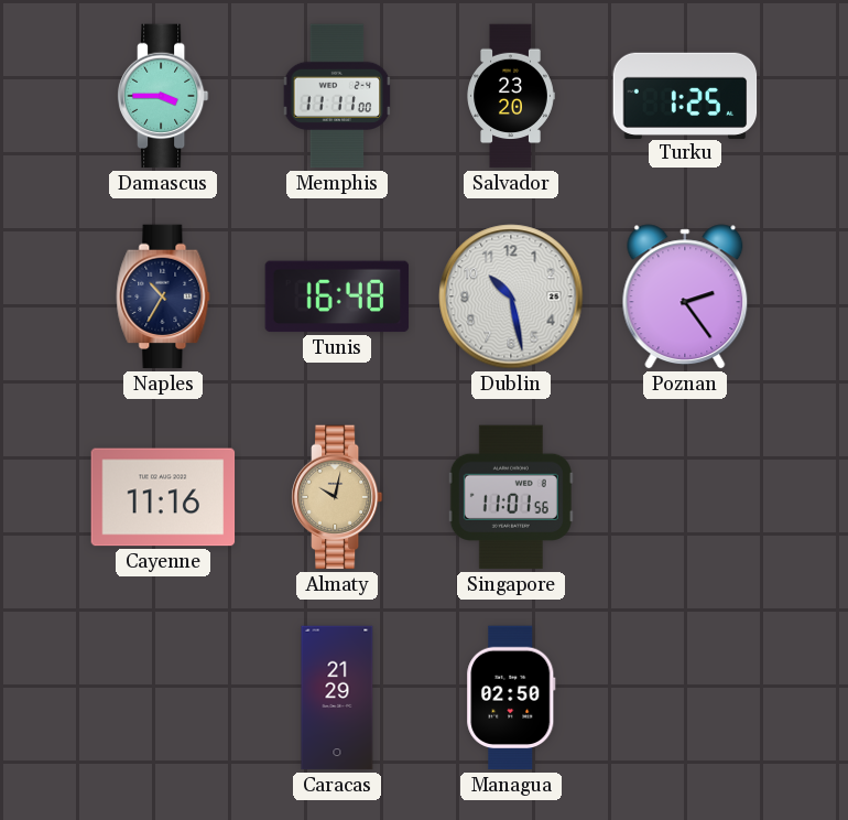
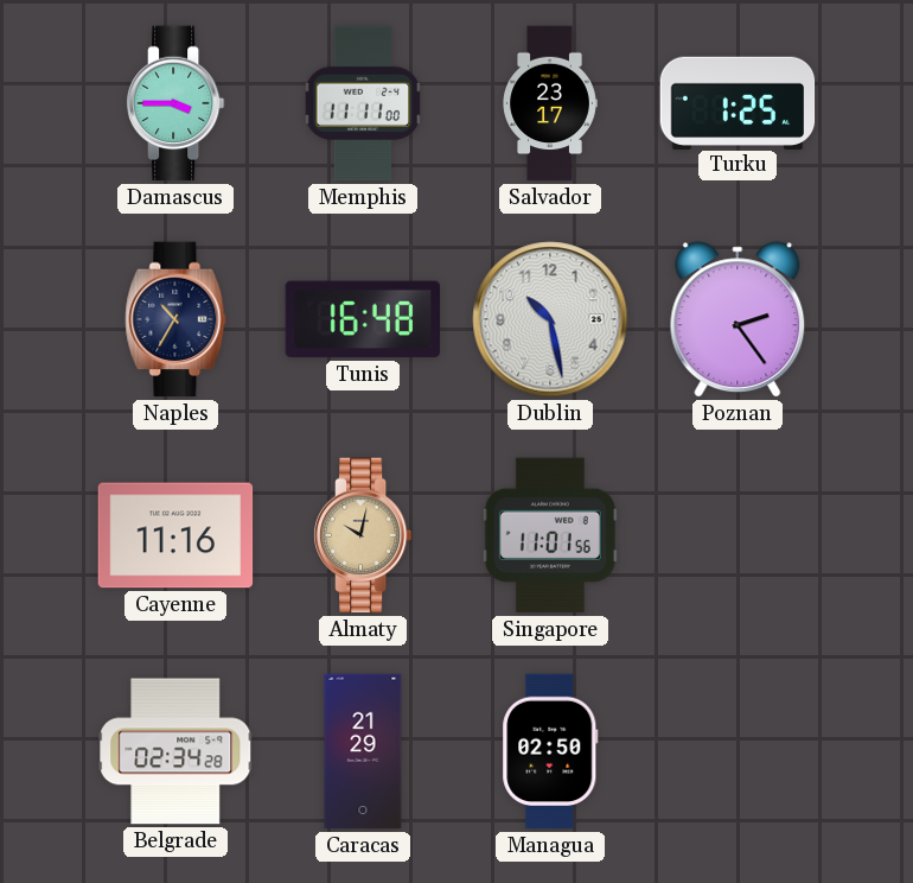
Salvador: 23:20 -> 23:17
Belgrade: none -> 02:34
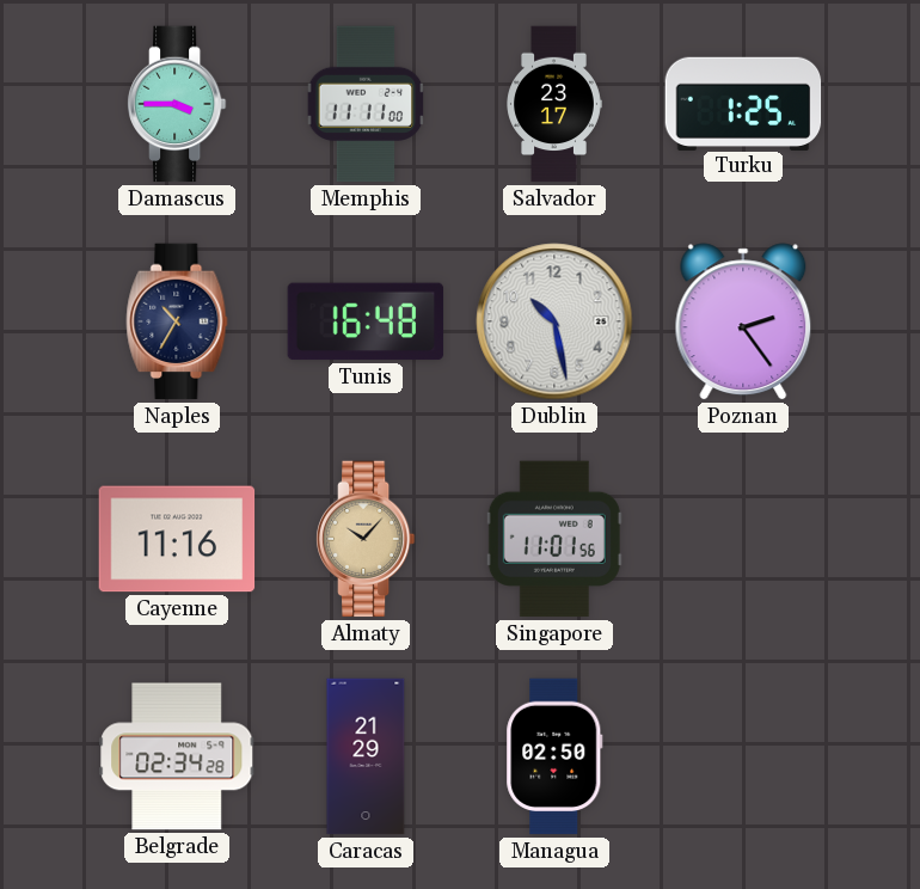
Almaty: 10:02 -> 10:07
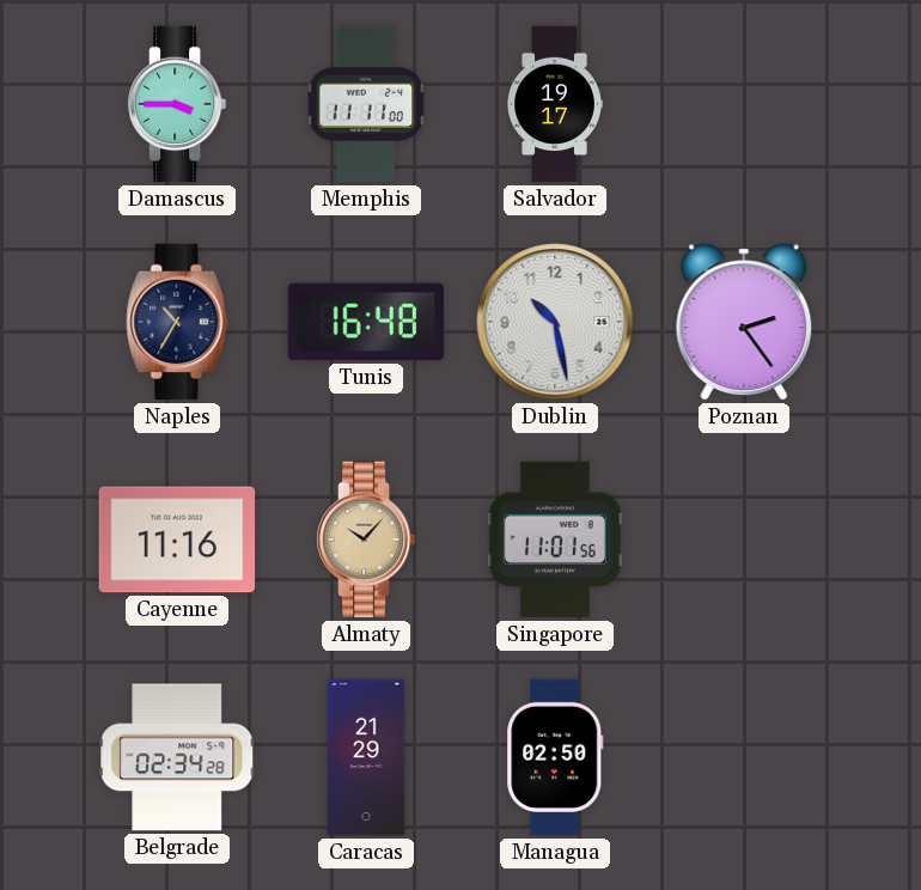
Salvador: 23:17 -> 19:17
Turku: 1:25 -> none
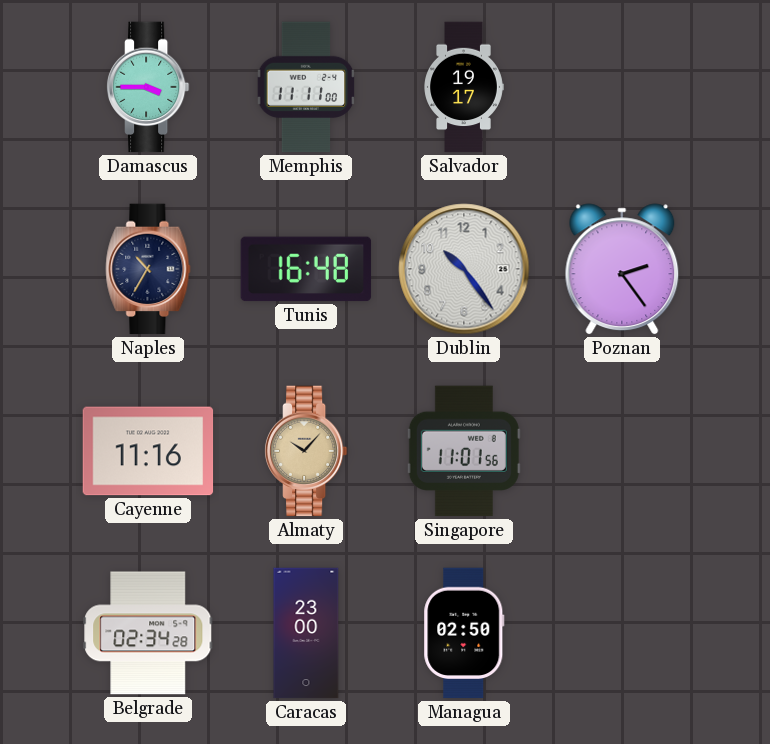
Dublin: 10:28 -> 10:24
Caracas: 21:29 -> 23:00
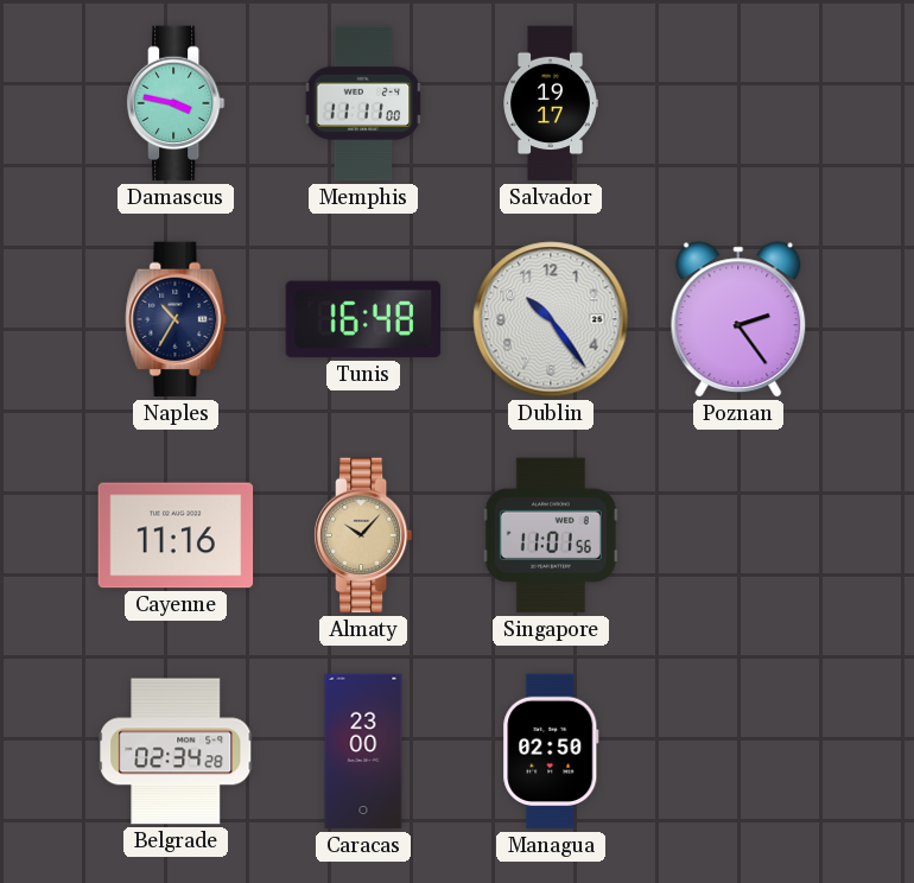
Damascus: 3:45 -> 3:47
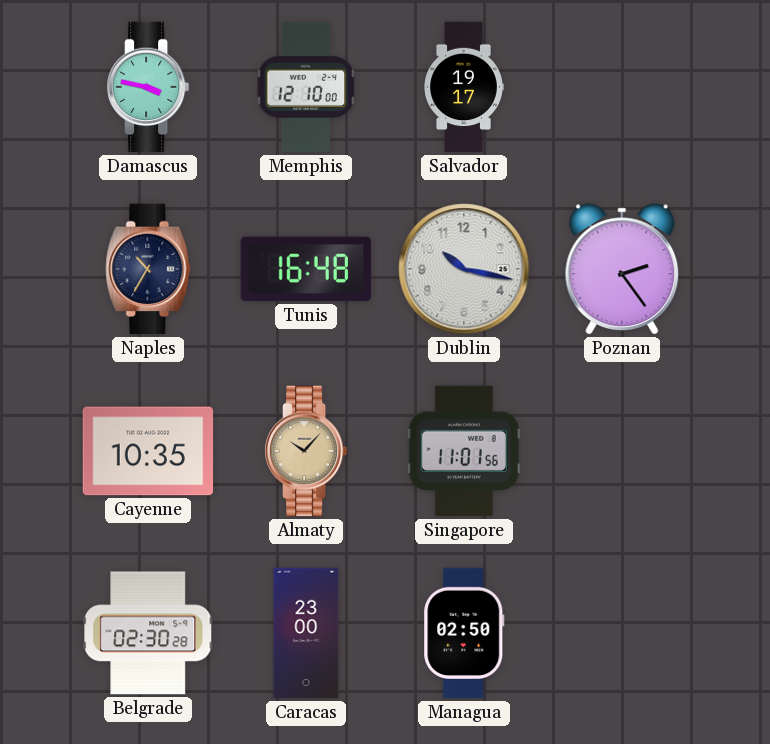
Memphis: 11:11 -> 12:10
Dublin: 10:24 -> 10:17
Cayenne: 11:16 -> 10:35
Belgrade: 02:34 -> 02:30
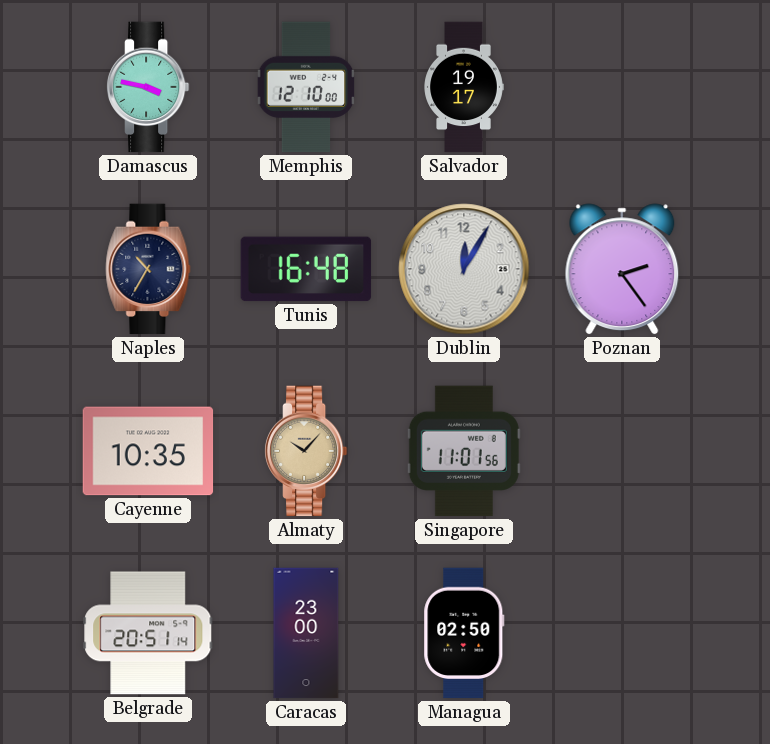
Dublin: 10:17 -> 12:05
Belgrade: 02:30 -> 20:51
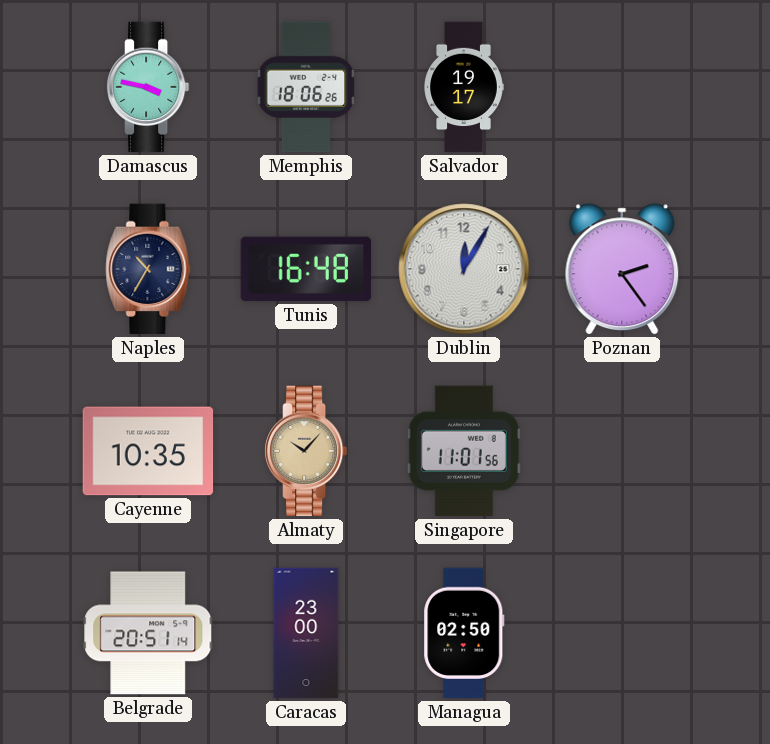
Memphis: 12:10 -> 18:06
